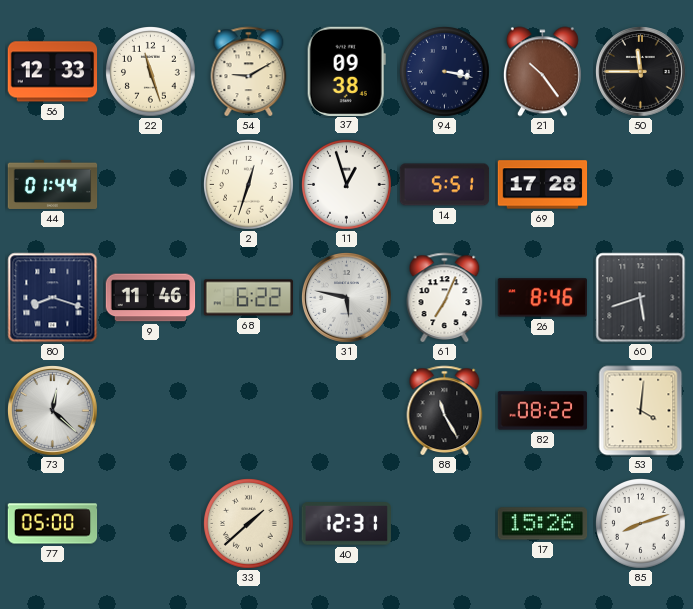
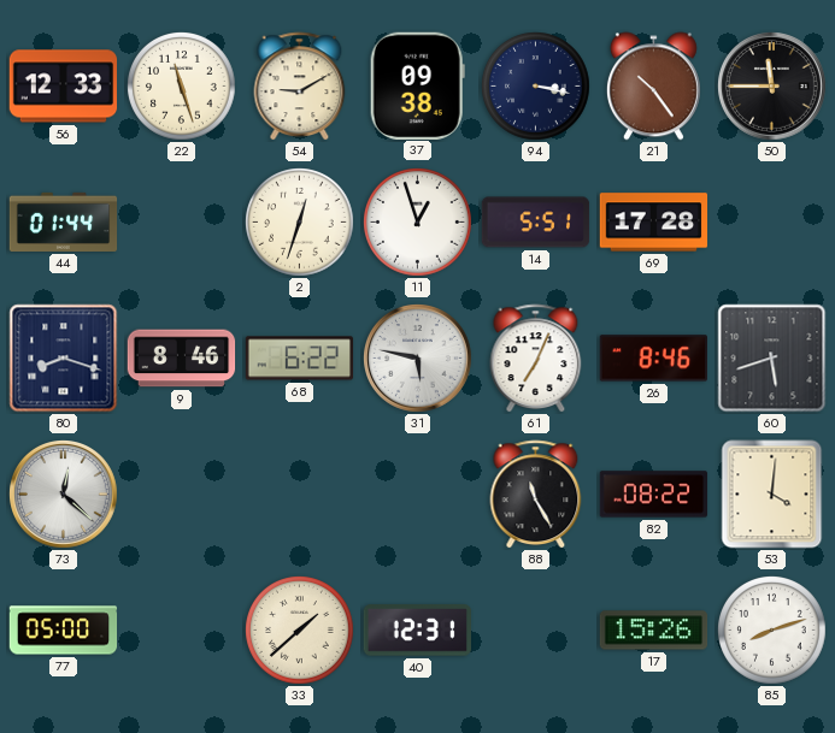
9: 11:46 -> 8:46
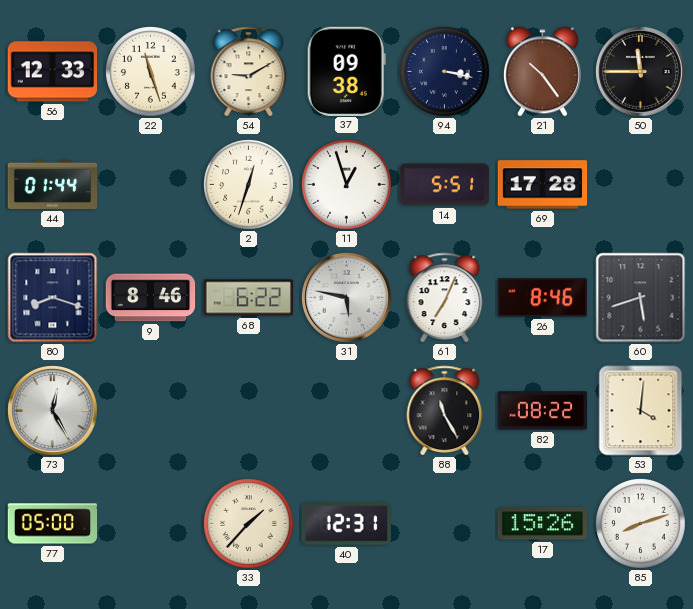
73: 12:22 -> 12:25
33: 1:38 -> 1:37
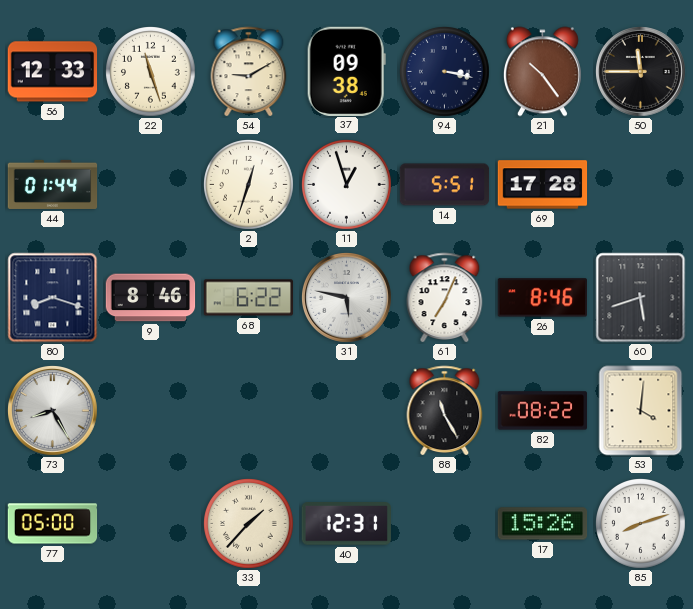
73: 12:25 -> 8:25
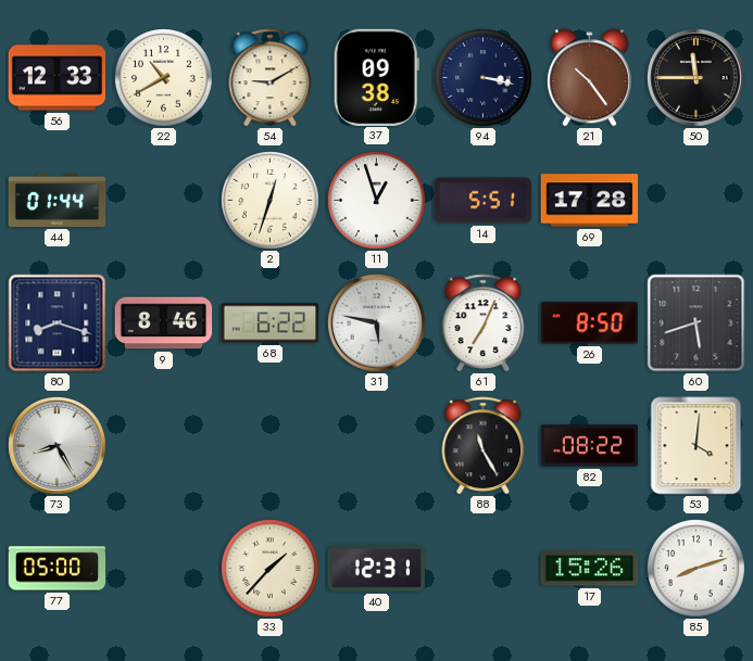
22: 11:27 -> 10:40
26: 8:46 -> 8:50
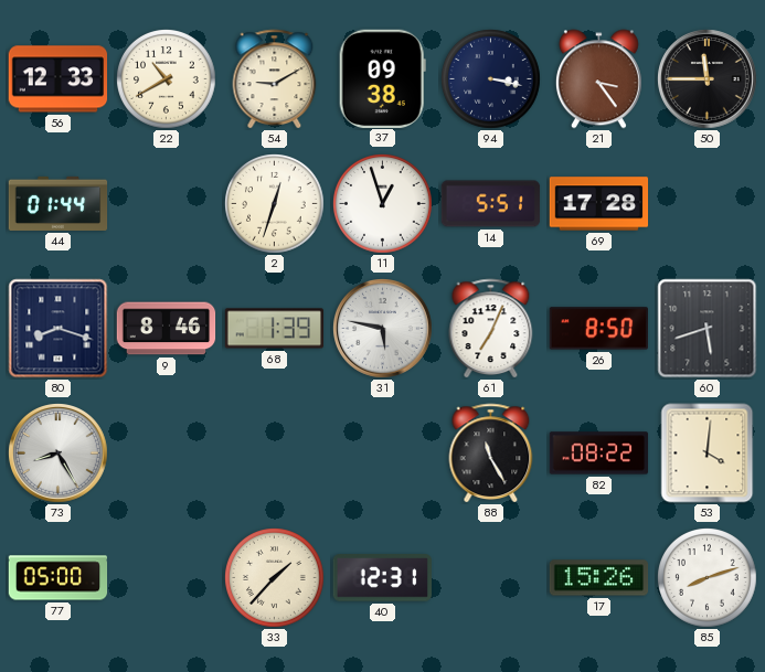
21: 10:24 -> 3:24
68: 6:22 -> 1:39
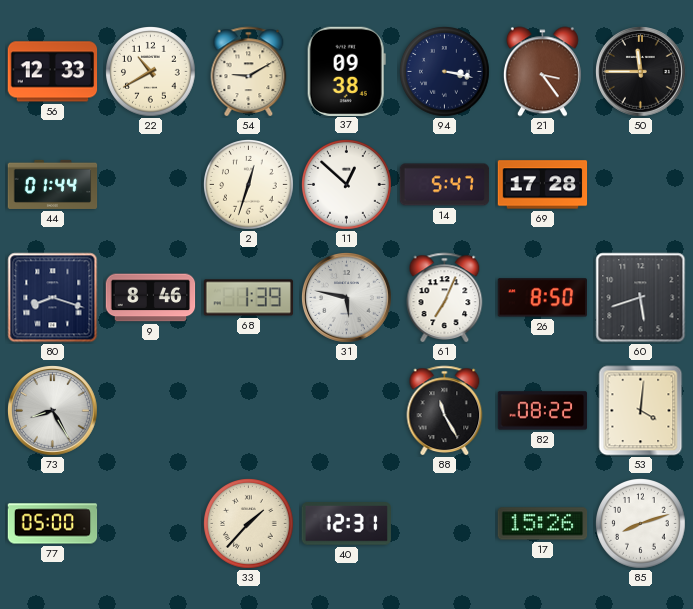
11: 12:57 -> 12:52
14: 5:51 -> 5:47
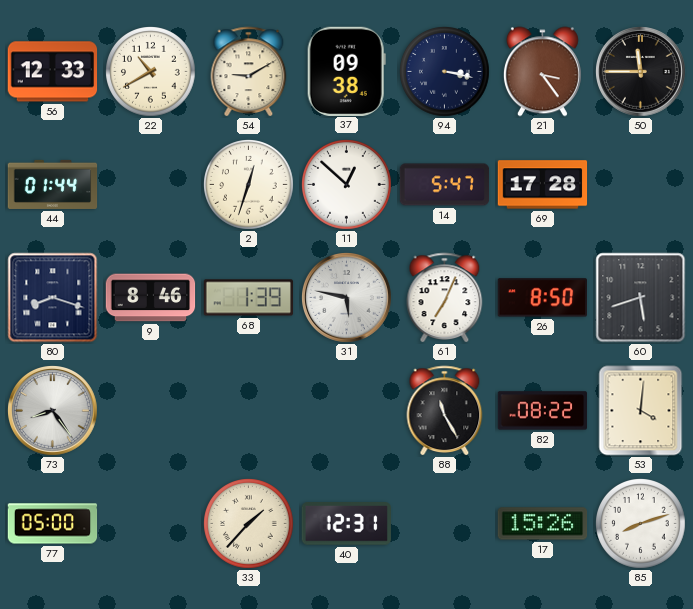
73: 8:25 -> 8:24
